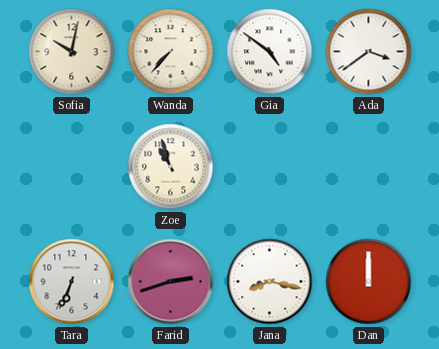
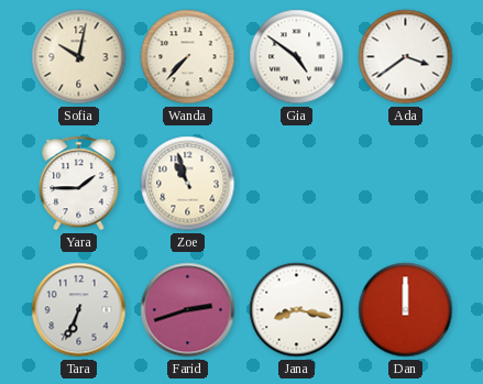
Yara: none -> 1:45
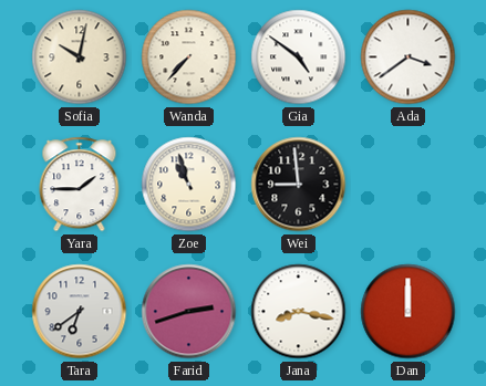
Wei: none -> 8:59
Tara: 6:34 -> 6:39
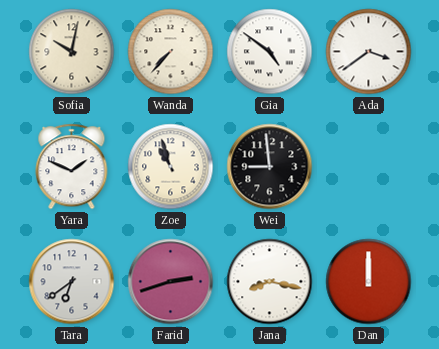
Yara: 1:45 -> 1:49
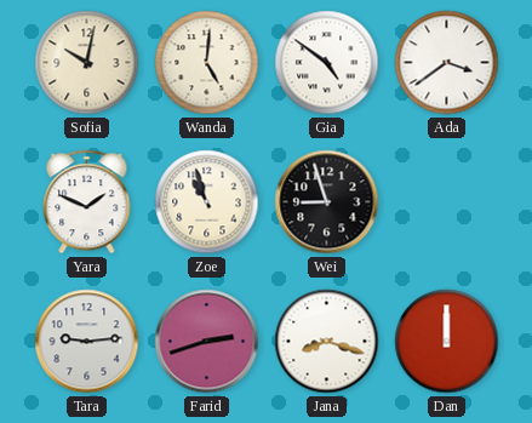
Wanda: 7:37 -> 5:01
Wei: 8:59 -> 8:57
Tara: 6:39 -> 9:14
Jana: 8:17 -> 8:18
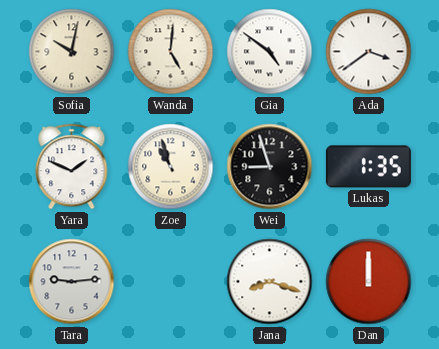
Lukas: none -> 1:35
Farid: 2:42 -> none
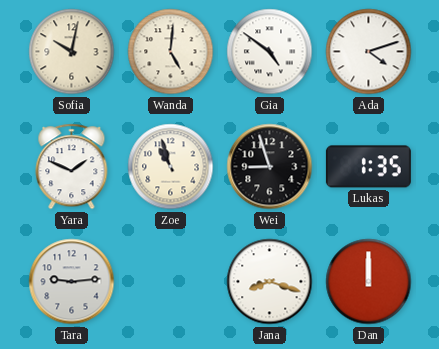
Ada: 3:39 -> 4:12
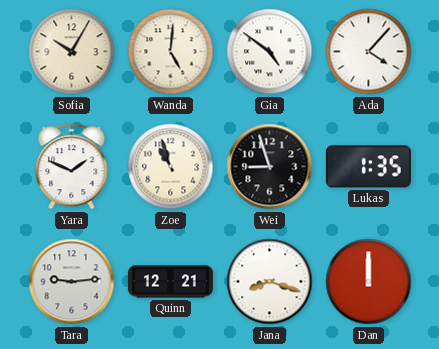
Sofia: 10:02 -> 10:05
Ada: 4:12 -> 4:07
Quinn: none -> 12:21
